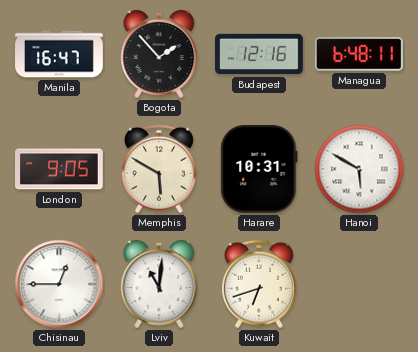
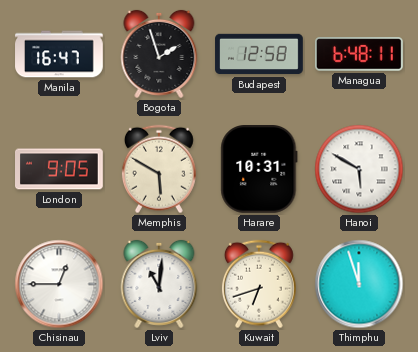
Bogota: 1:53 -> 1:57
Budapest: 12:16 -> 12:58
Thimphu: none -> 11:57
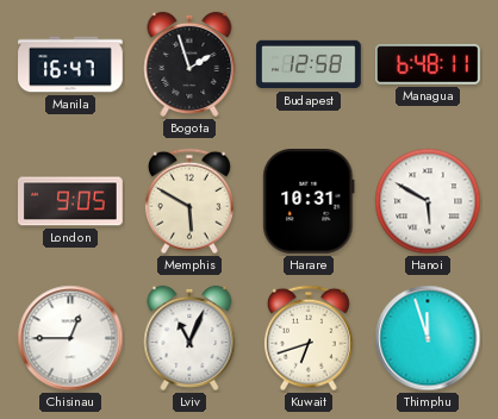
Lviv: 11:01 -> 11:04
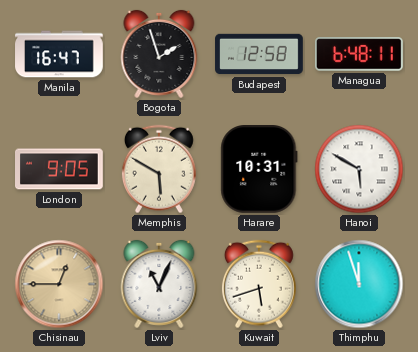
Chisinau dial: white -> champagne
Kuwait: 6:42 -> 5:42
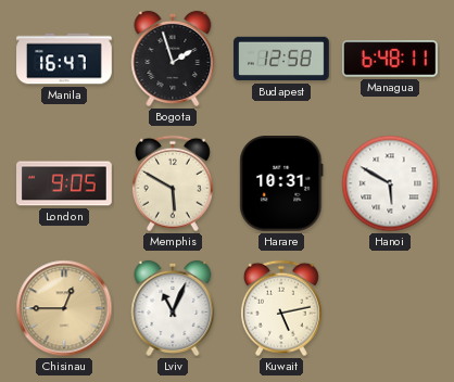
Kuwait: 5:42 -> 5:13
Thimphu: 11:57 -> none
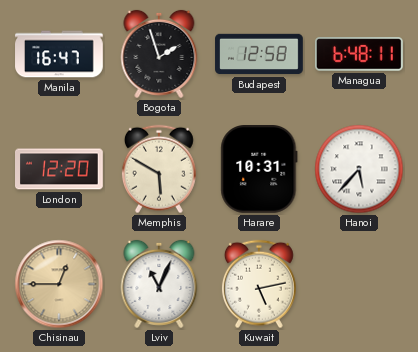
London: 9:05 -> 12:20
Hanoi: 5:50 -> 5:37
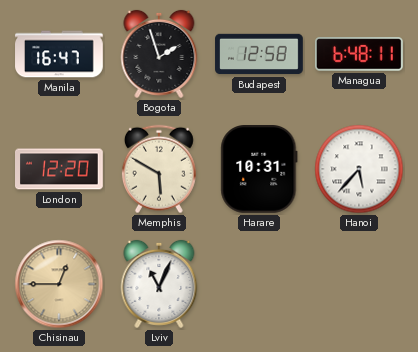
Kuwait: 5:13 -> none
